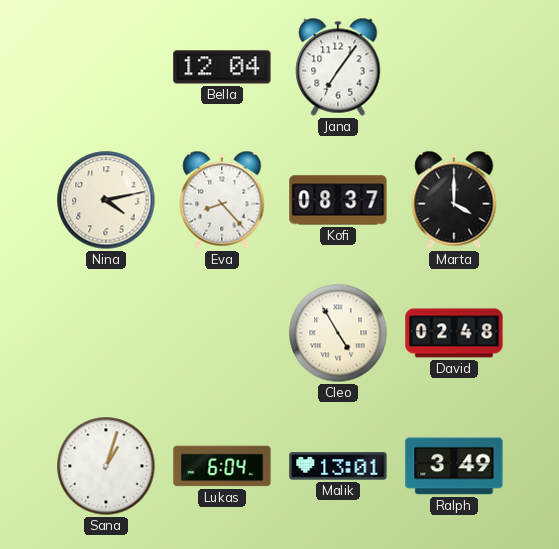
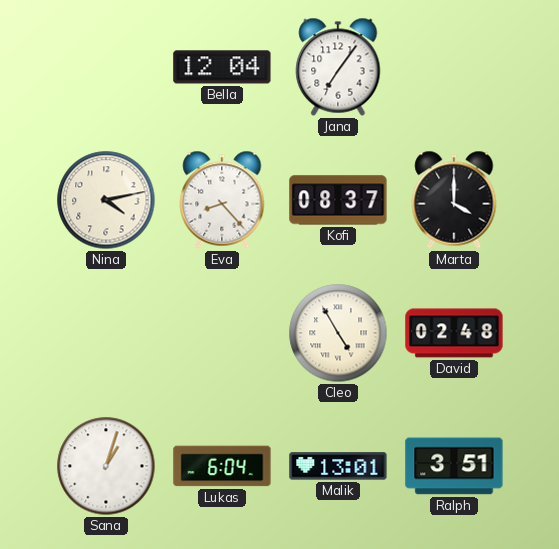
Ralph: 3:49 -> 3:51
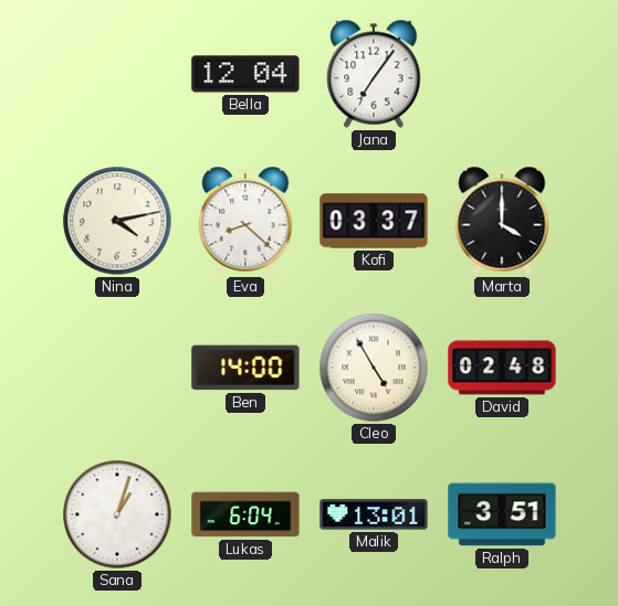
Eva: 8:23 -> 8:22
Kofi: 08:37 -> 03:37
Ben: none -> 14:00
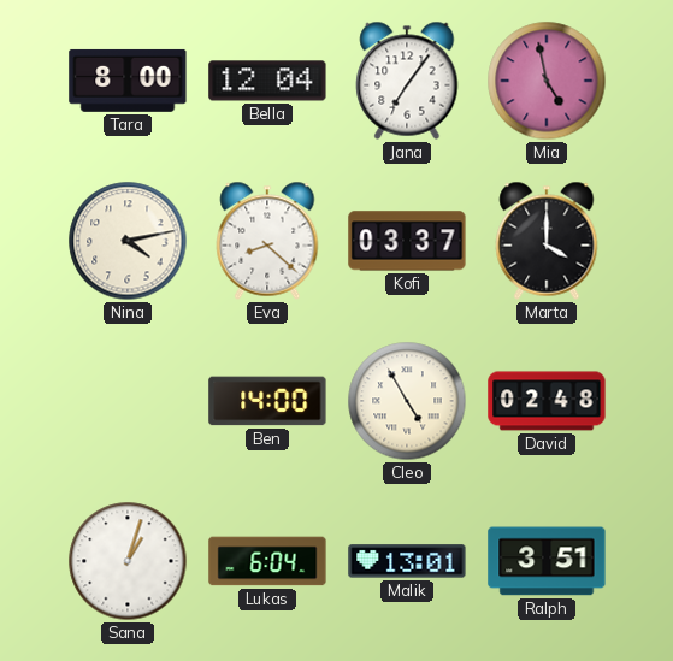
Tara: none -> 8:00
Mia: none -> 4:58
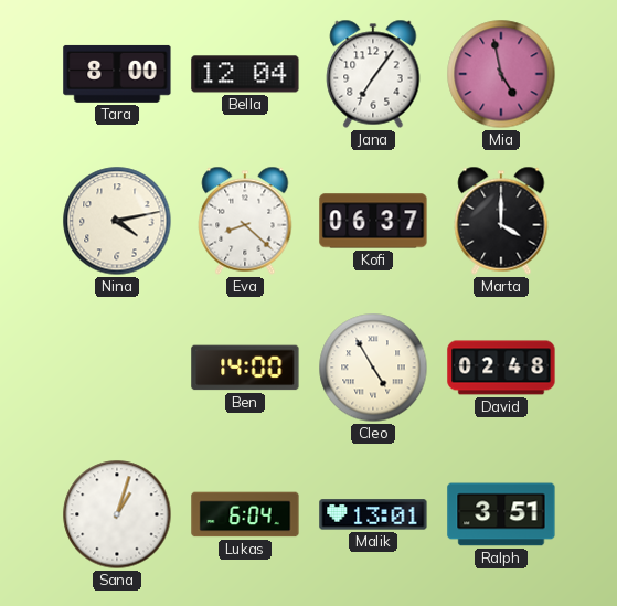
Kofi: 03:37 -> 06:37
